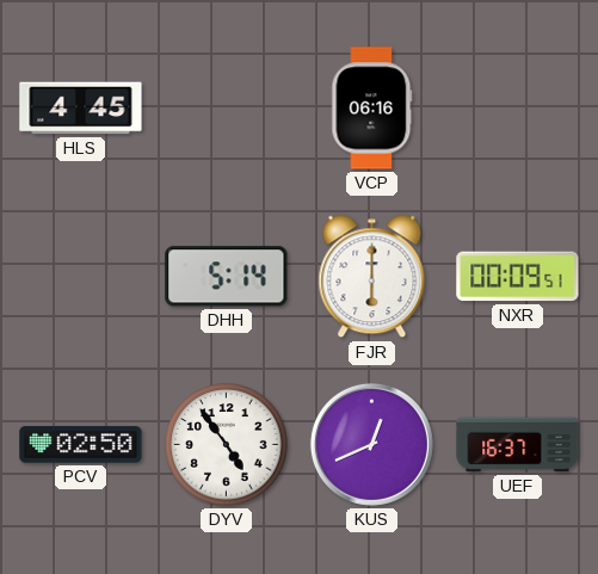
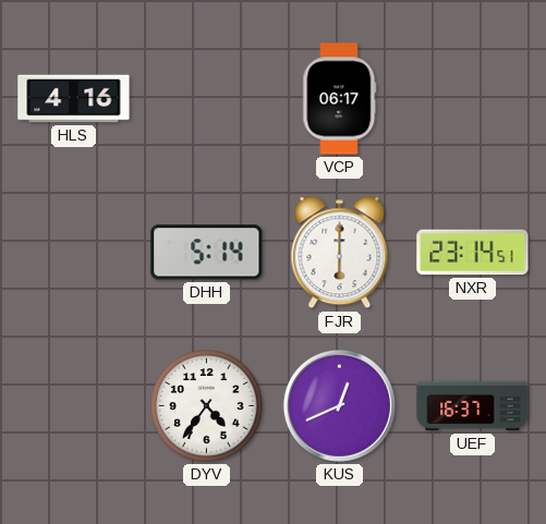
HLS: 4:45 -> 4:16
VCP: 06:16 -> 06:17
NXR: 00:09 -> 23:14
PCV: 02:50 -> none
DYV: 4:54 -> 4:36
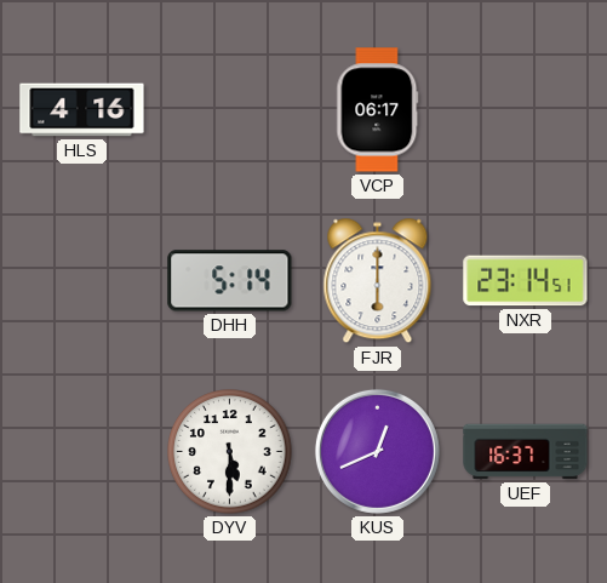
DYV: 4:36 -> 5:30
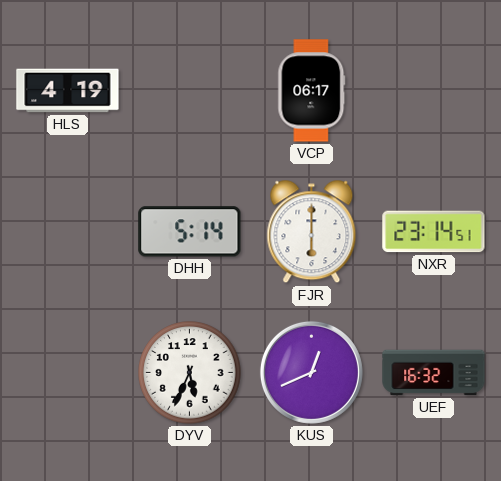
HLS: 4:16 -> 4:19
DYV: 5:30 -> 5:34
UEF: 16:37 -> 16:32
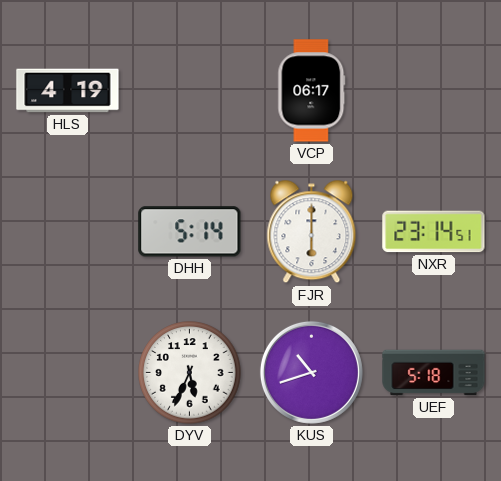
KUS: 12:41 -> 10:42
UEF: 16:32 -> 5:18
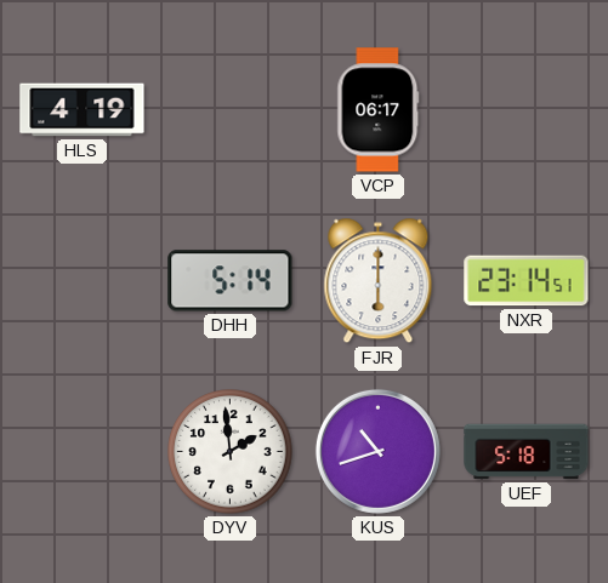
DYV: 5:34 -> 1:59
